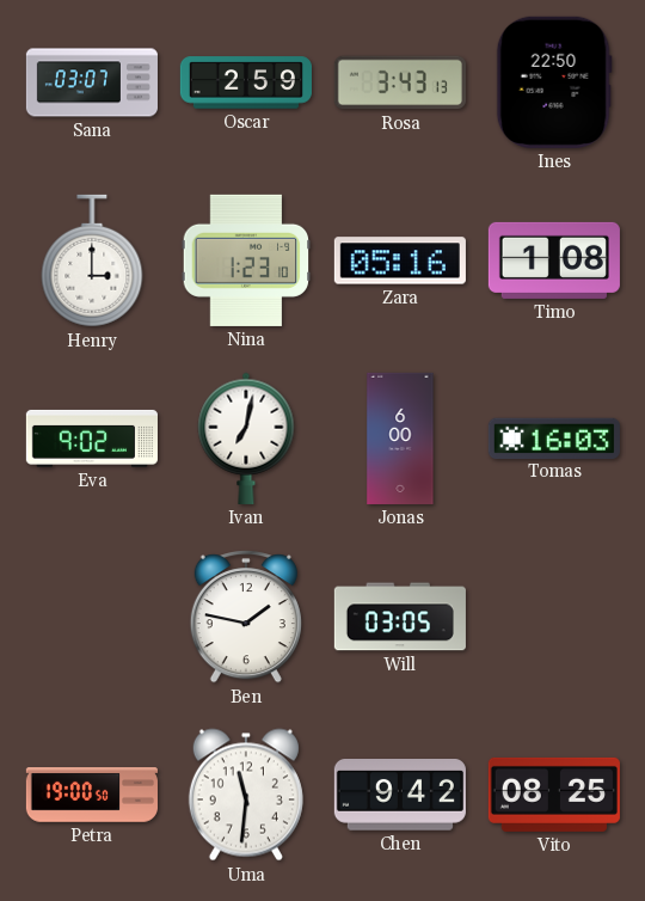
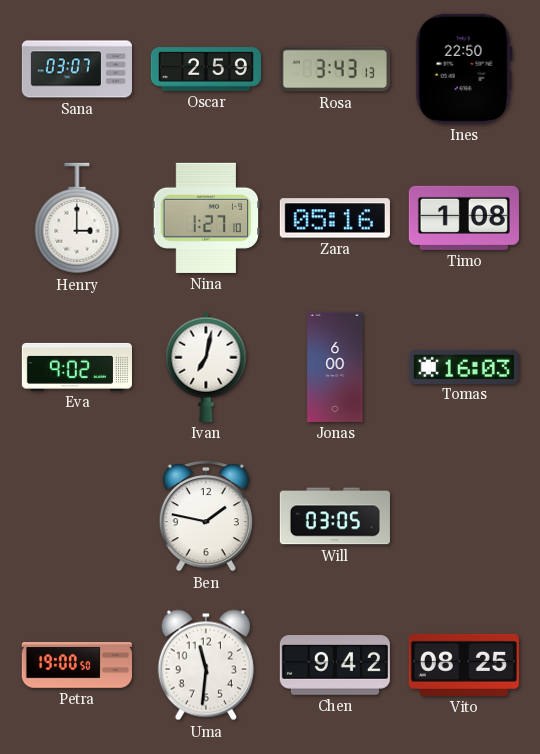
Nina: 1:23 -> 1:27
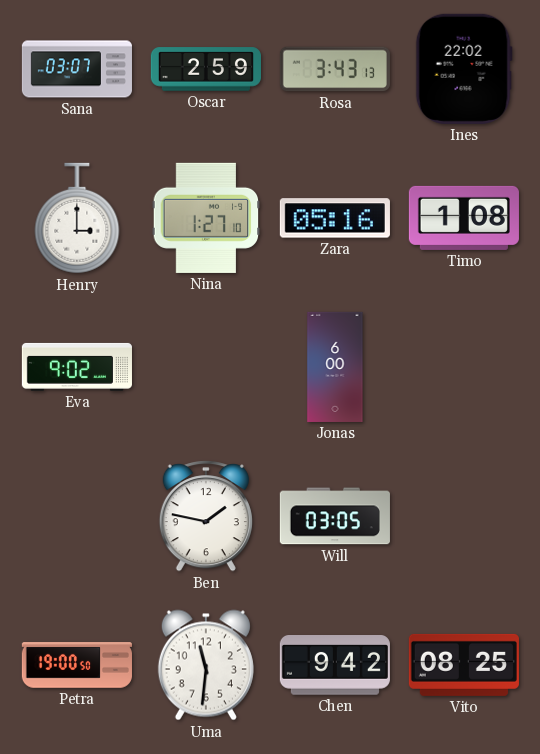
Ines: 22:50 -> 22:02
Ivan: 7:02 -> none
Tomas: 16:03 -> none
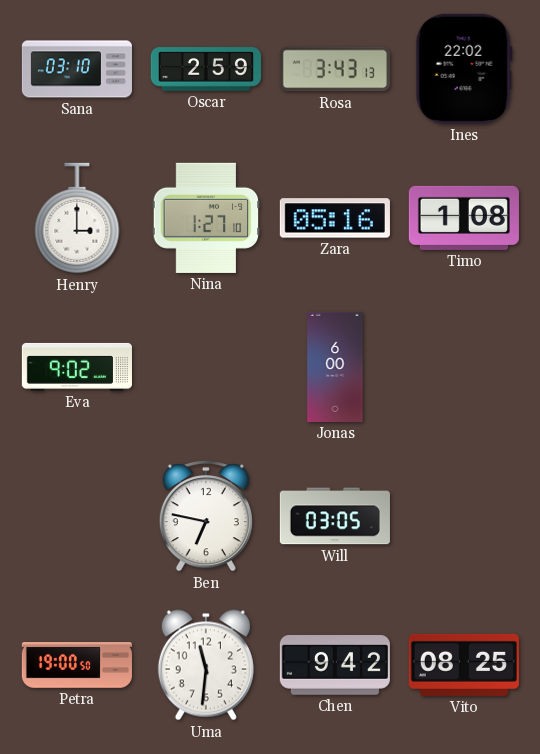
Sana: 03:07 -> 03:10
Ben: 1:47 -> 6:47
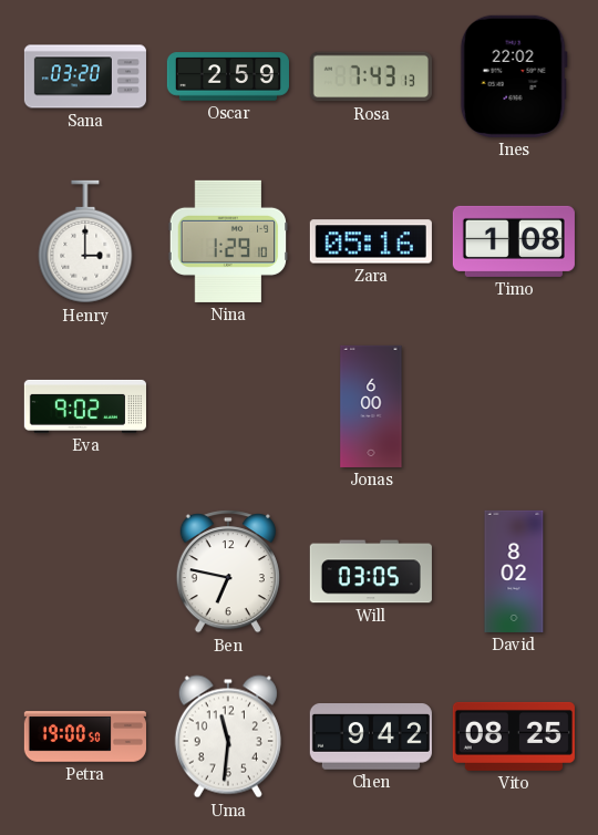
Sana: 03:10 -> 03:20
Rosa: 3:43 -> 7:43
Nina: 1:27 -> 1:29
David: none -> 8:02
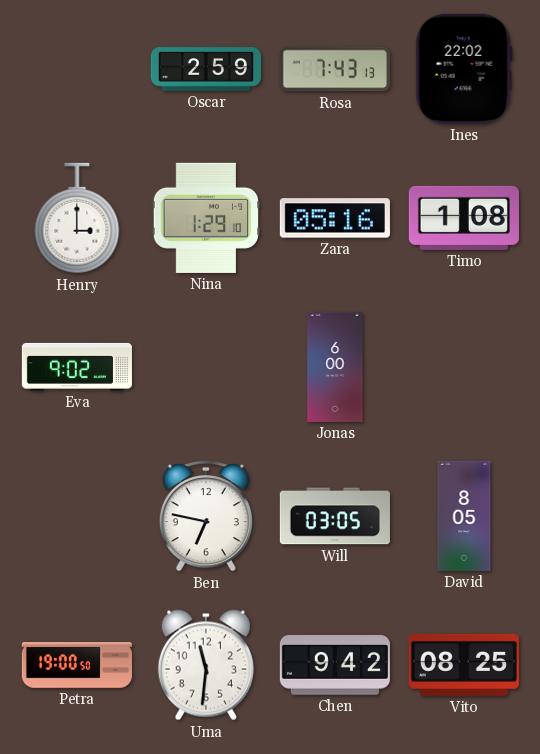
Sana: 03:20 -> none
David: 8:02 -> 8:05
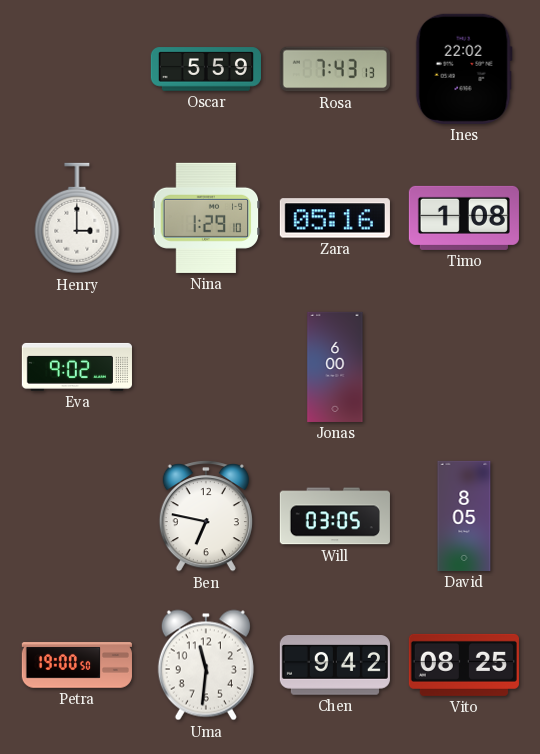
Oscar: 2:59 -> 5:59
